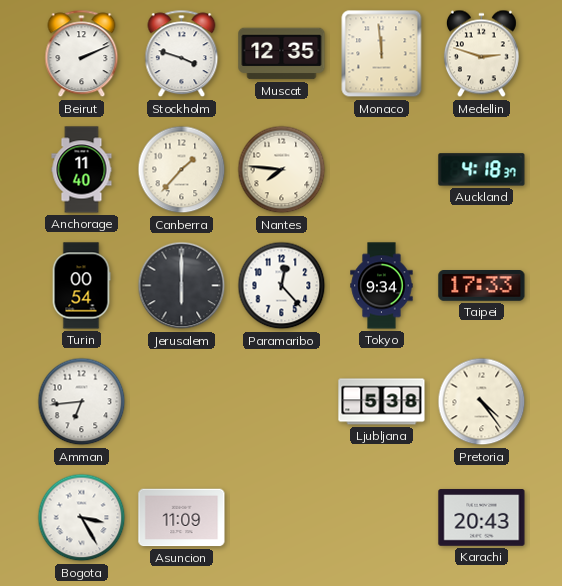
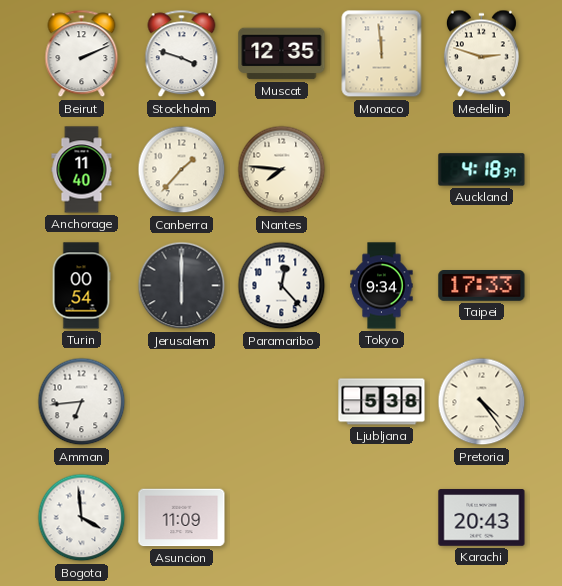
Bogota: 3:25 -> 3:59
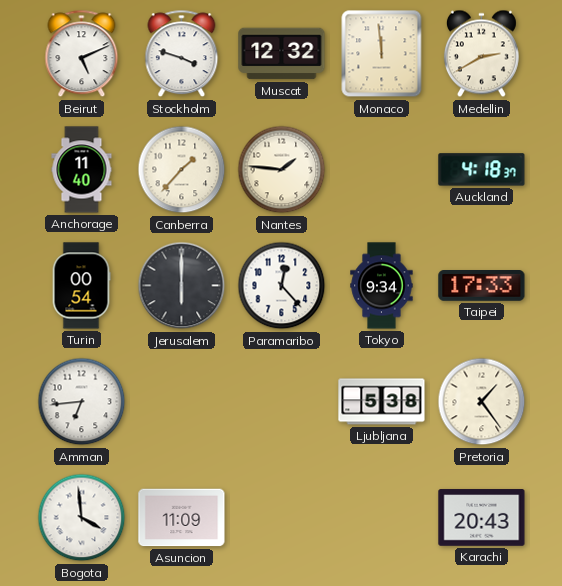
Beirut: 2:11 -> 5:11
Muscat: 12:35 -> 12:32
Medellin: 2:48 -> 2:40
Nantes: 7:46 -> 1:46
Pretoria: 4:24 -> 1:24
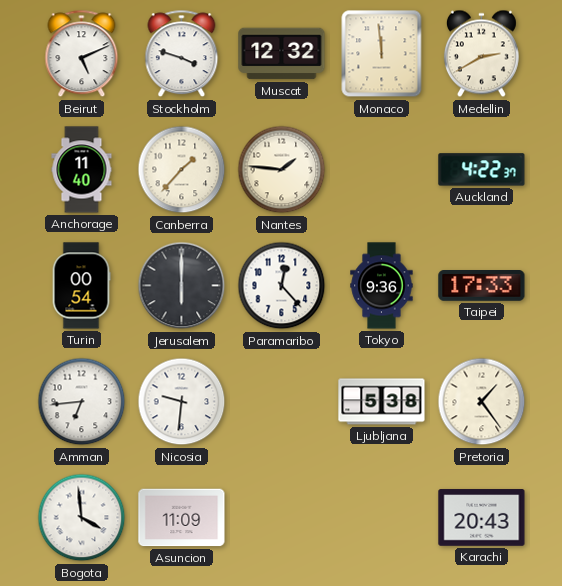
Auckland: 4:18 -> 4:22
Tokyo: 9:34 -> 9:36
Nicosia: none -> 9:31
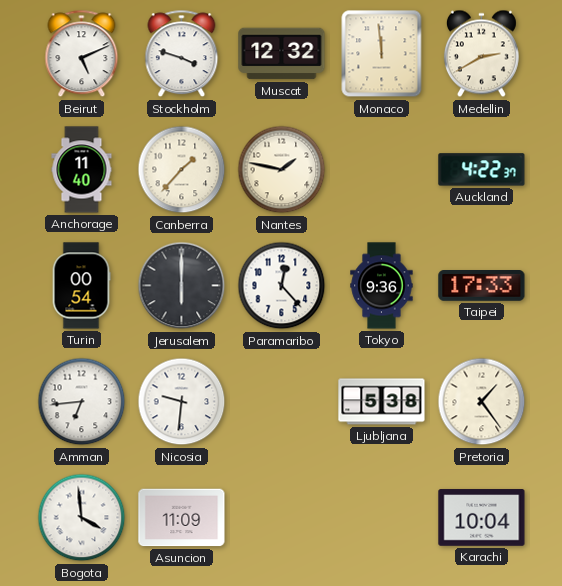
Nantes: 1:46 -> 1:47
Karachi: 20:43 -> 10:04
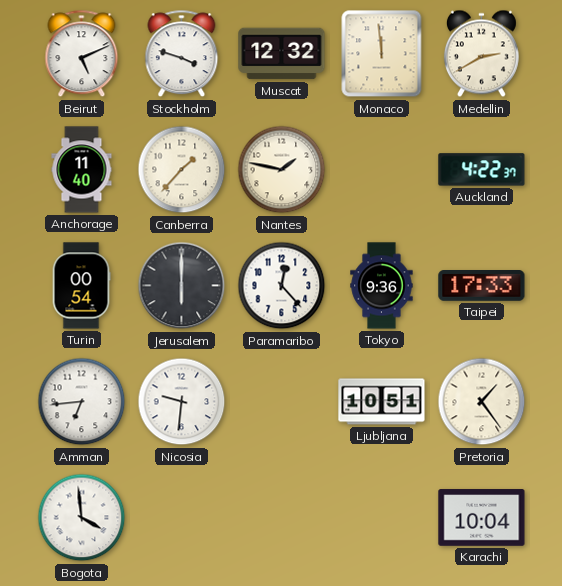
Ljubljana: 5:38 -> 10:51
Asuncion: 11:09 -> none
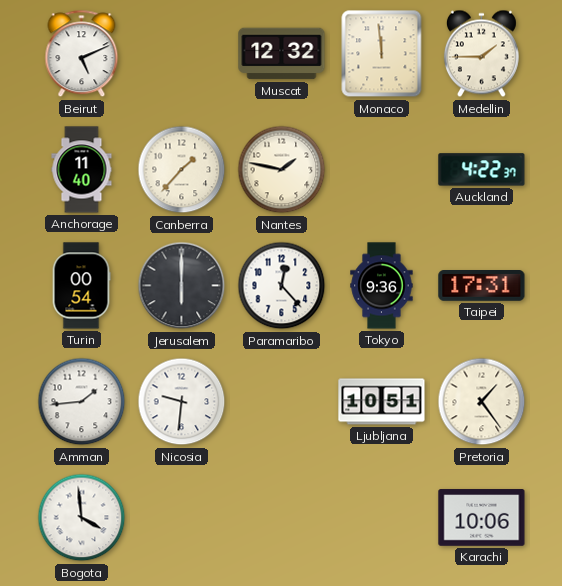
Stockholm: 3:48 -> none
Medellin: 2:40 -> 1:45
Taipei: 17:33 -> 17:31
Amman: 6:44 -> 1:44
Karachi: 10:04 -> 10:06
